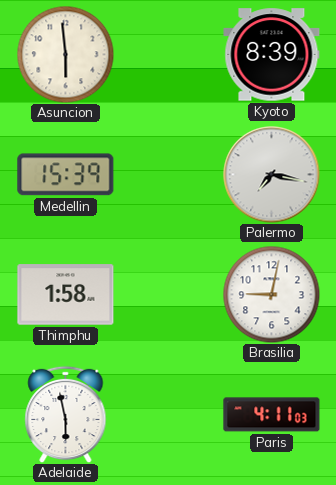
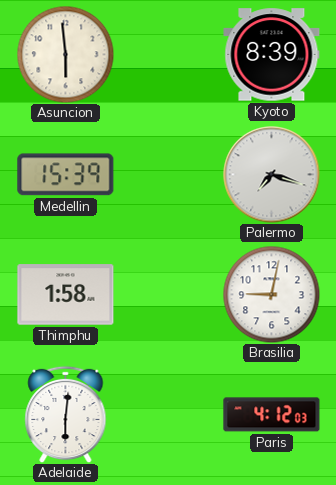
Palermo: 7:17 -> 7:18
Adelaide: 5:58 -> 6:01
Paris: 4:11 -> 4:12
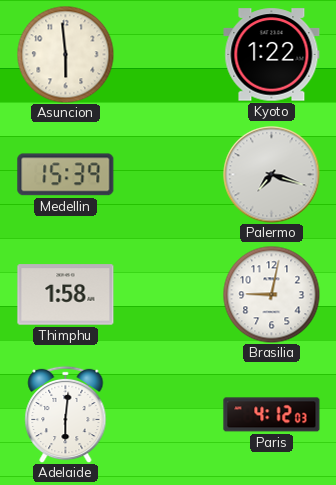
Kyoto: 8:39 -> 1:22
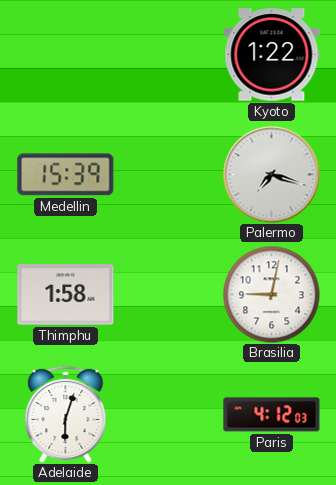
Asuncion: 5:59 -> none
Adelaide: 6:01 -> 6:03
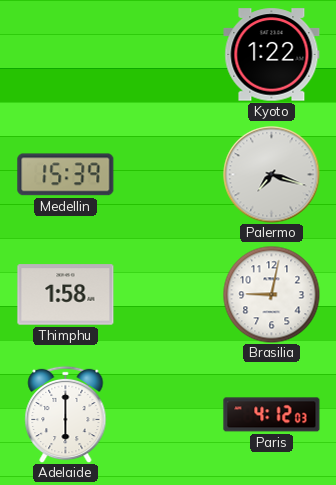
Adelaide: 6:03 -> 6:00
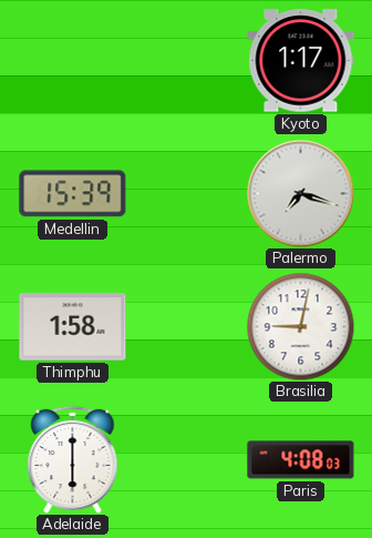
Kyoto: 1:22 -> 1:17
Paris: 4:12 -> 4:08
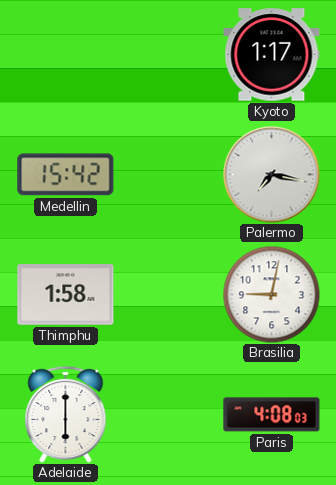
Medellin: 15:39 -> 15:42
Palermo: 7:18 -> 7:17
